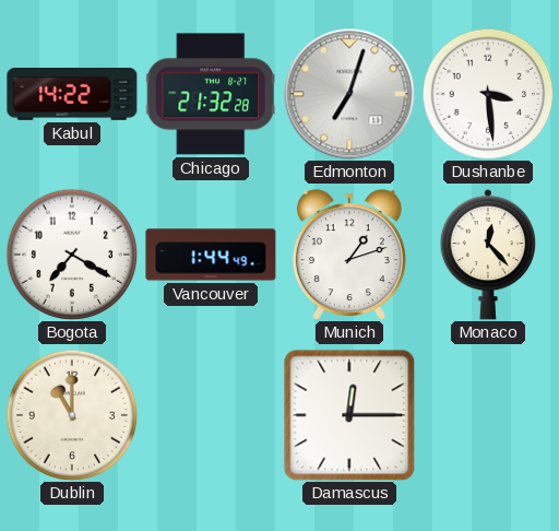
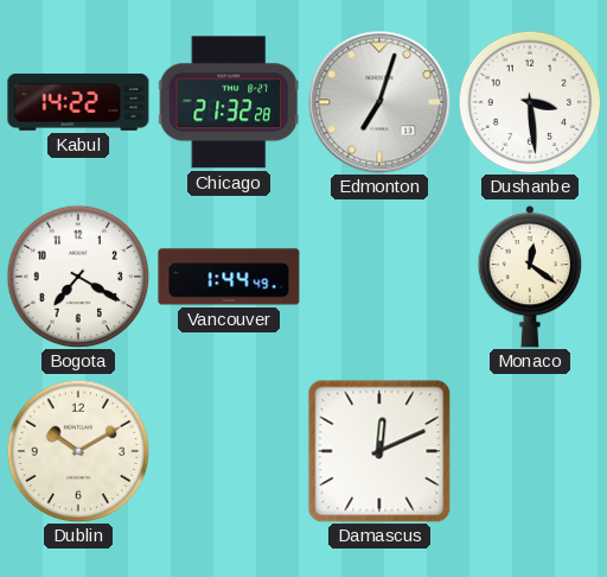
Munich: 1:12 -> none
Monaco: 12:23 -> 12:21
Dublin: 11:00 -> 10:10
Damascus: 12:15 -> 12:11
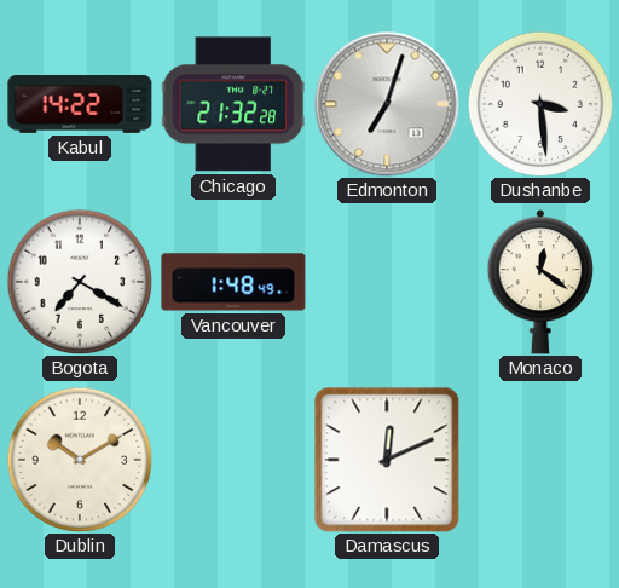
Vancouver: 1:44 -> 1:48
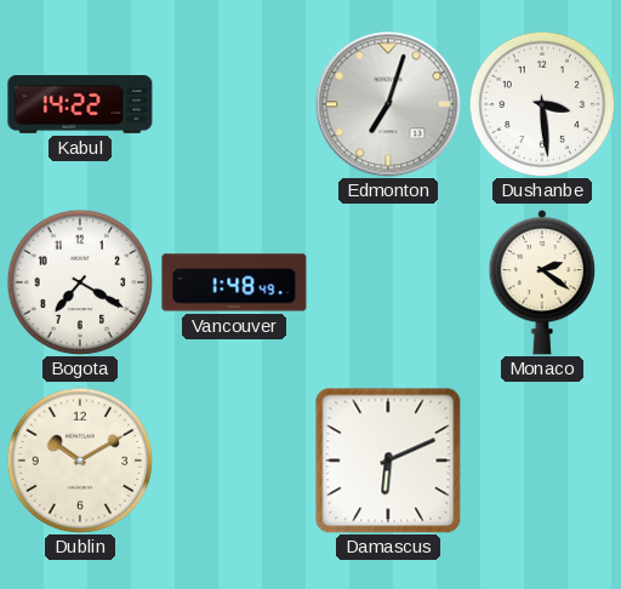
Chicago: 21:32 -> none
Monaco: 12:21 -> 2:21
Damascus: 12:11 -> 6:11
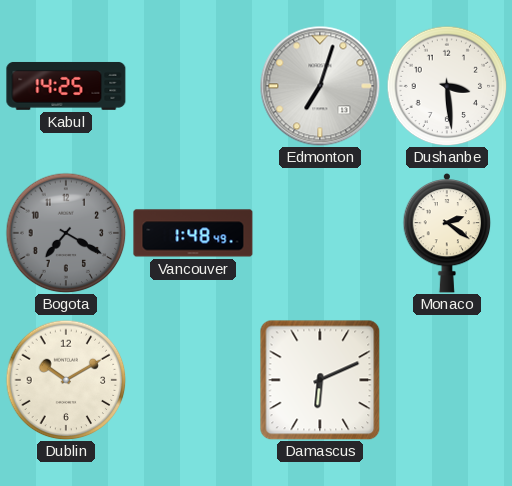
Kabul: 14:22 -> 14:25
Bogota dial: white -> grey
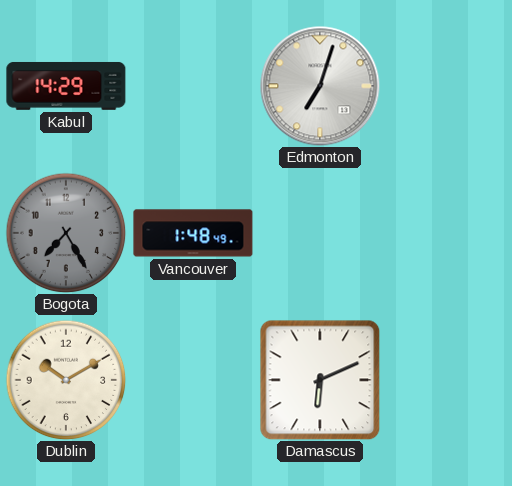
Kabul: 14:25 -> 14:29
Dushanbe: 3:29 -> none
Bogota: 7:20 -> 7:25
Monaco: 2:21 -> none
